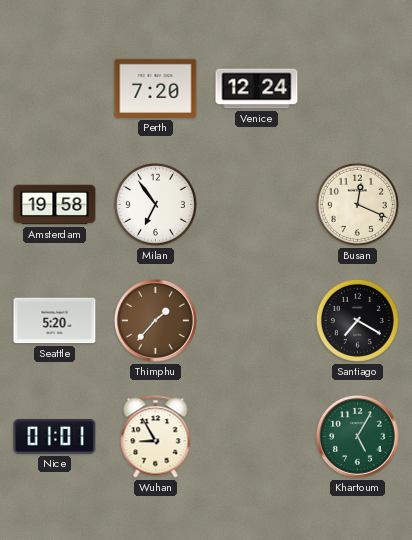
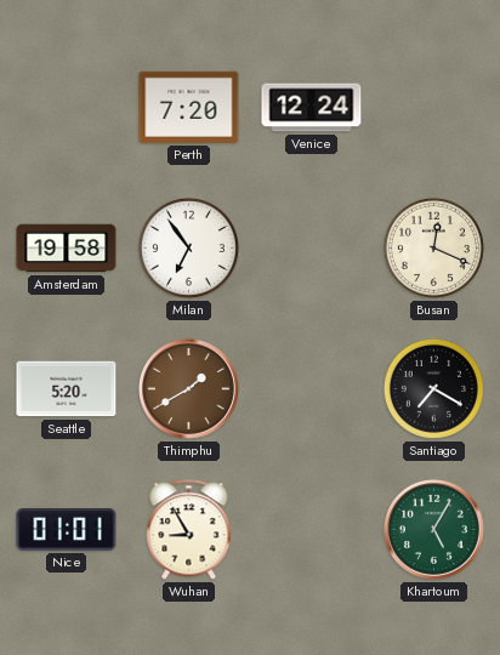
Thimphu: 1:37 -> 1:40
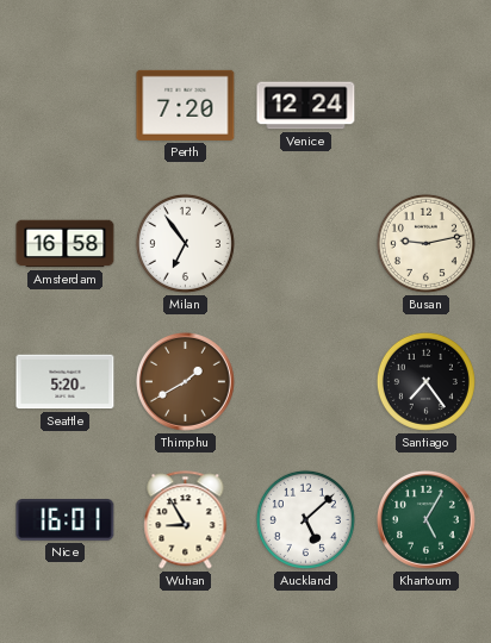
Amsterdam: 19:58 -> 16:58
Busan: 12:19 -> 9:13
Santiago: 7:20 -> 7:24
Nice: 01:01 -> 16:01
Auckland: none -> 5:08
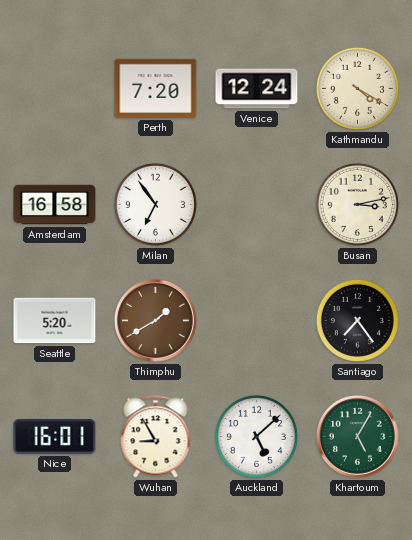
Kathmandu: none -> 4:20
Busan: 9:13 -> 3:13
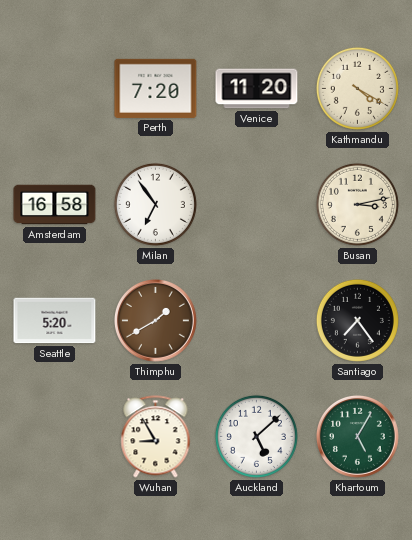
Venice: 12:24 -> 11:20
Nice: 16:01 -> none
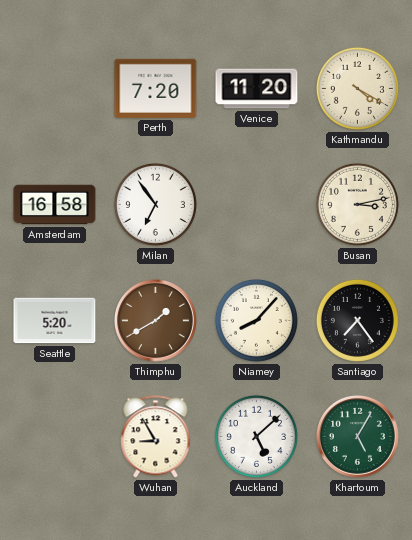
Niamey: none -> 8:07
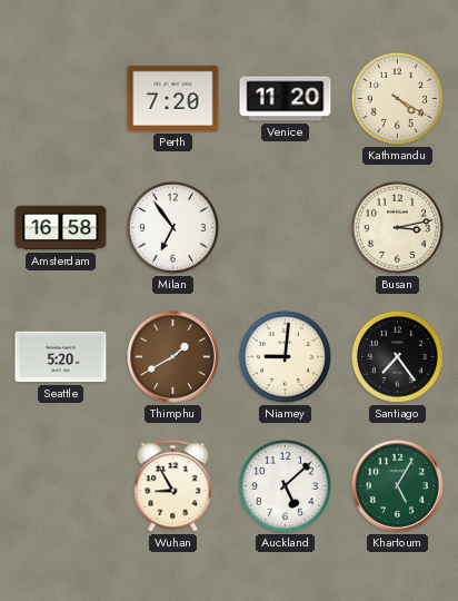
Niamey: 8:07 -> 9:01
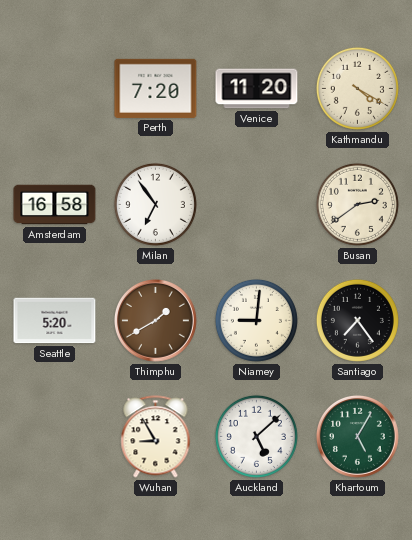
Busan: 3:13 -> 2:39
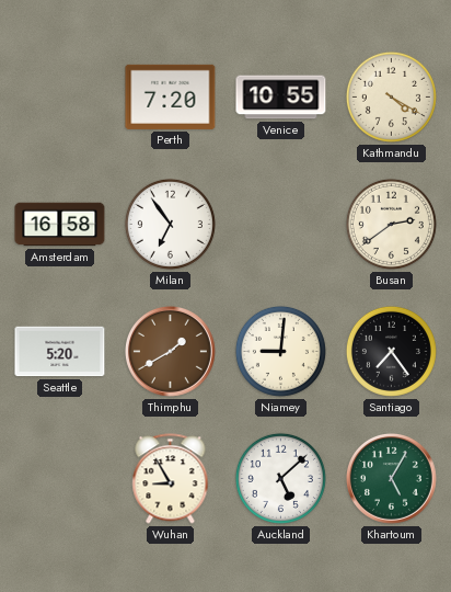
Venice: 11:20 -> 10:55
